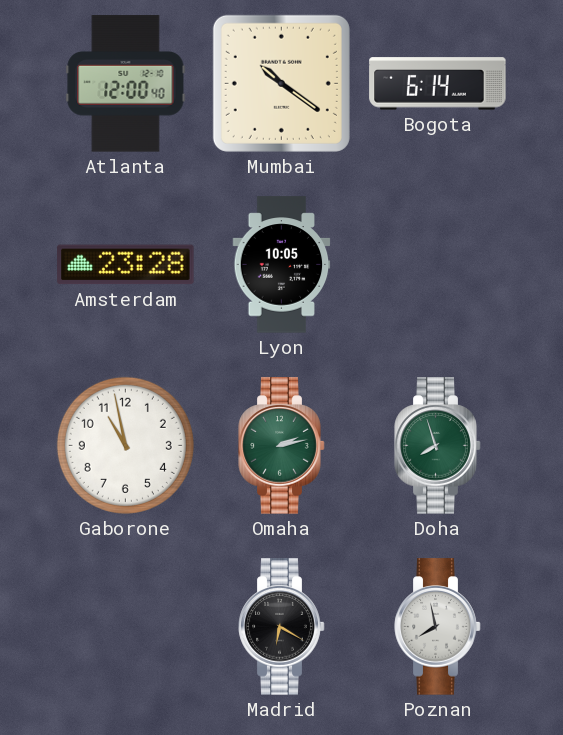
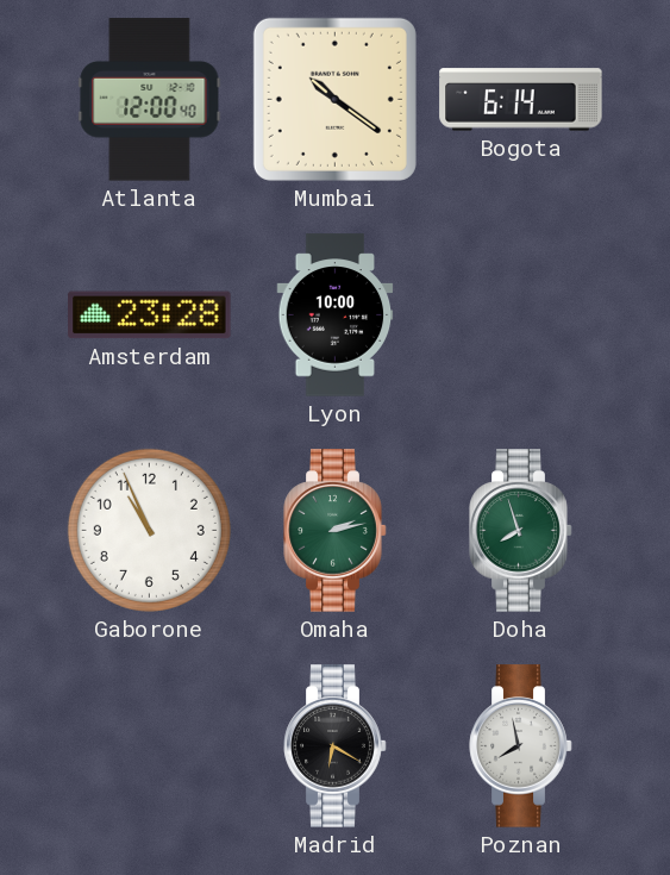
Lyon: 10:05 -> 10:00
Gaborone: 10:58 -> 10:56
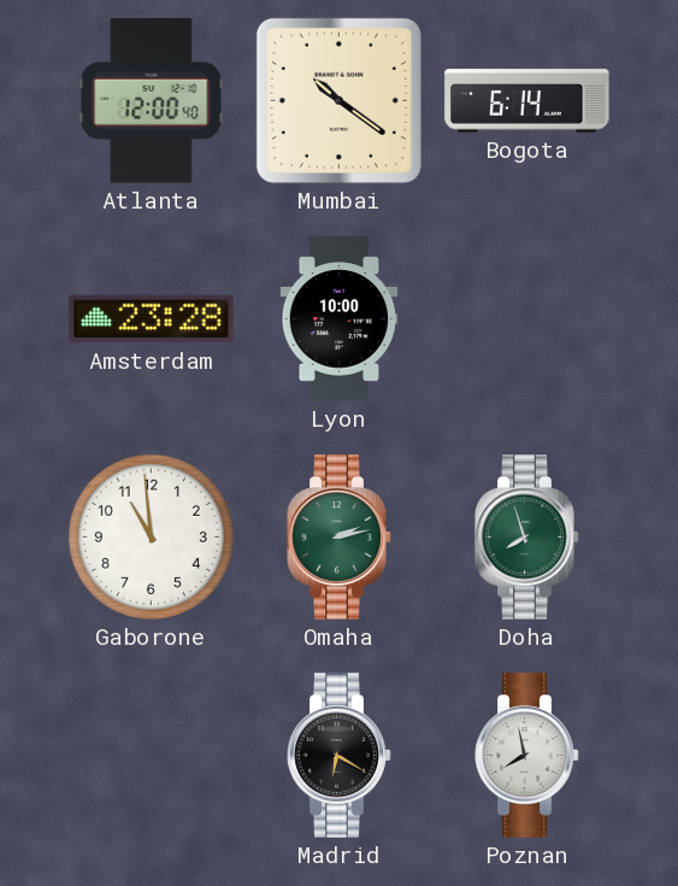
Gaborone: 10:56 -> 10:59
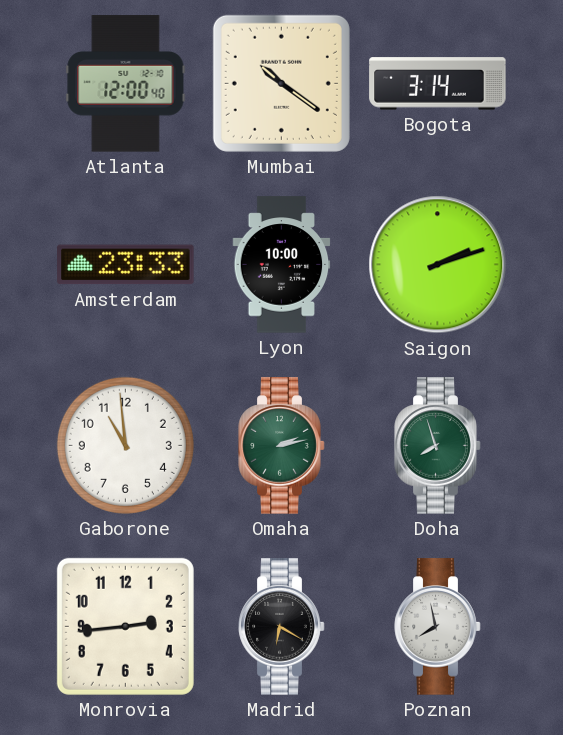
Bogota: 6:14 -> 3:14
Amsterdam: 23:28 -> 23:33
Saigon: none -> 2:12
Monrovia: none -> 2:44
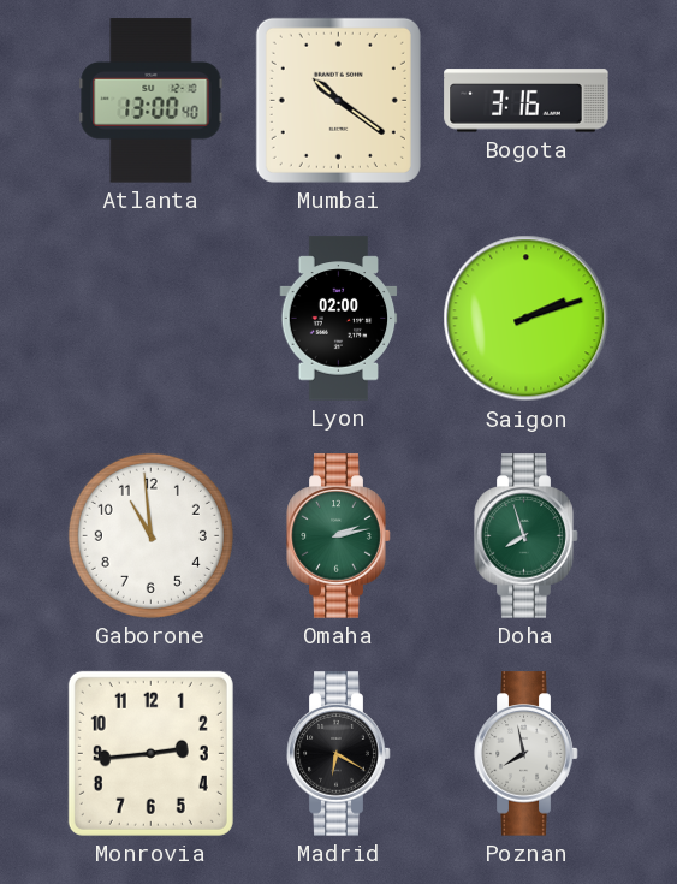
Atlanta: 12:00 -> 13:00
Bogota: 3:14 -> 3:16
Amsterdam: 23:33 -> none
Lyon: 10:00 -> 02:00
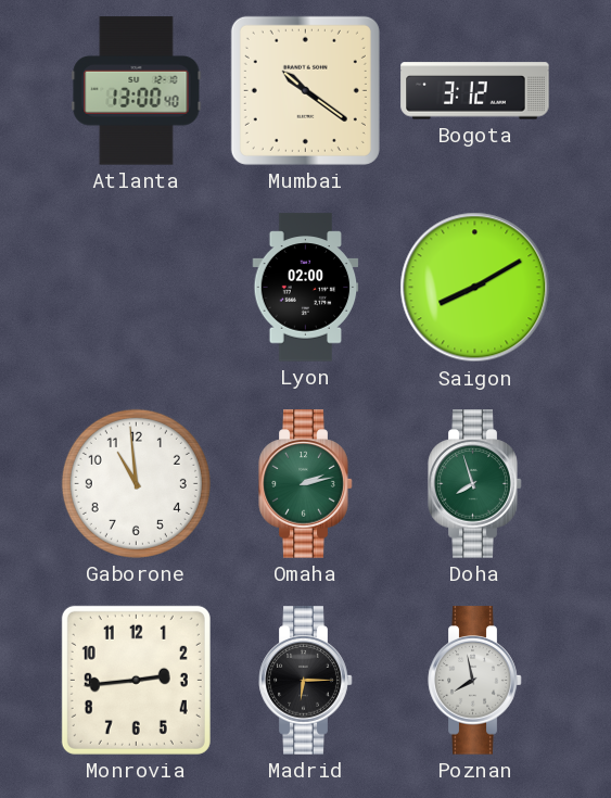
Bogota: 3:16 -> 3:12
Saigon: 2:12 -> 8:10
Madrid: 6:20 -> 6:15
